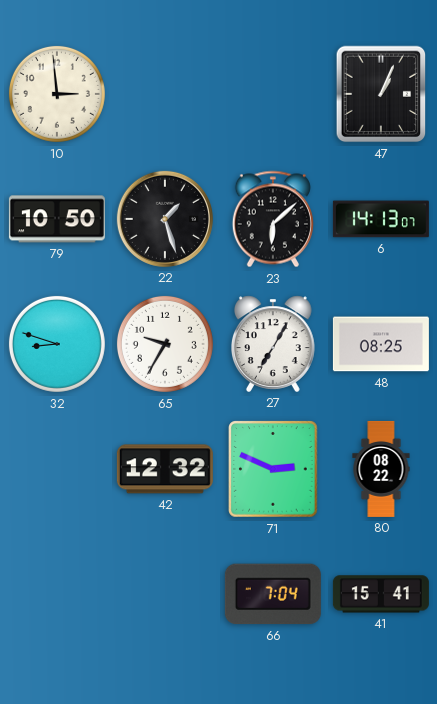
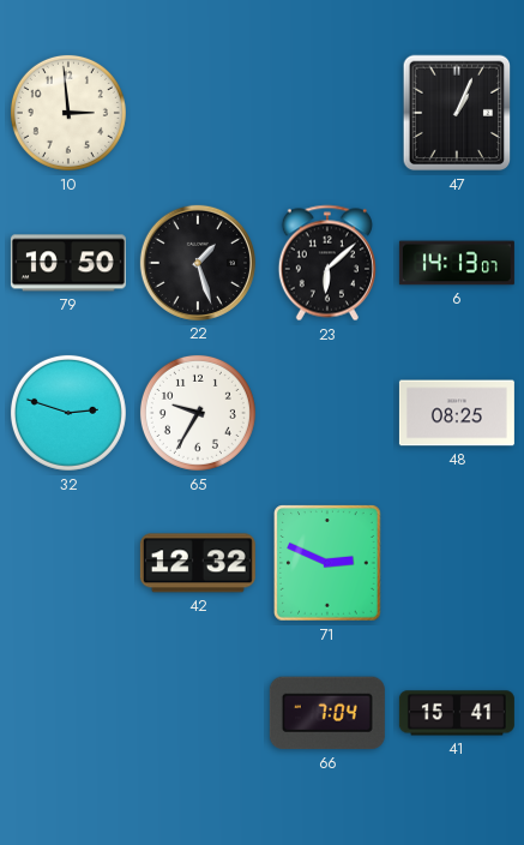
32: 8:48 -> 2:48
27: 7:05 -> none
80: 08:22 -> none
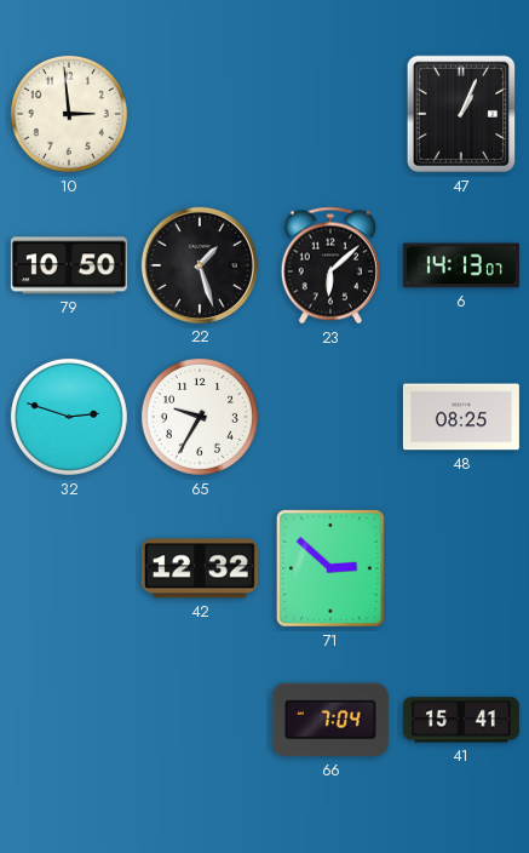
71: 2:49 -> 2:52
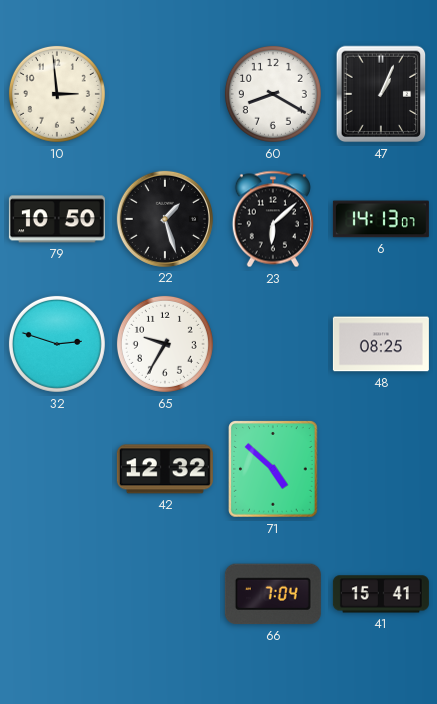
60: none -> 8:20
71: 2:52 -> 4:52
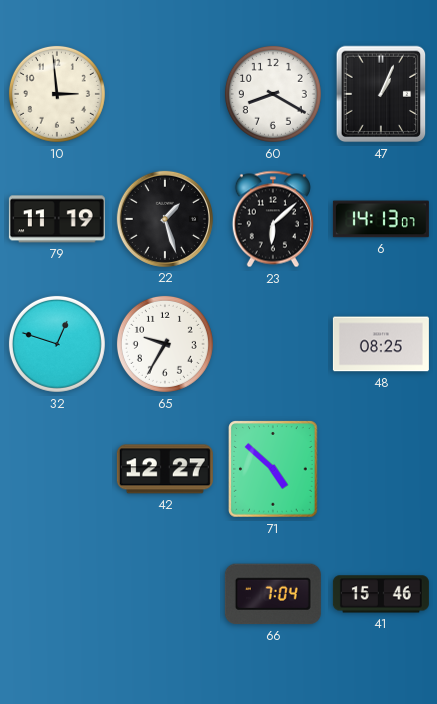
79: 10:50 -> 11:19
32: 2:48 -> 12:48
42: 12:32 -> 12:27
41: 15:41 -> 15:46
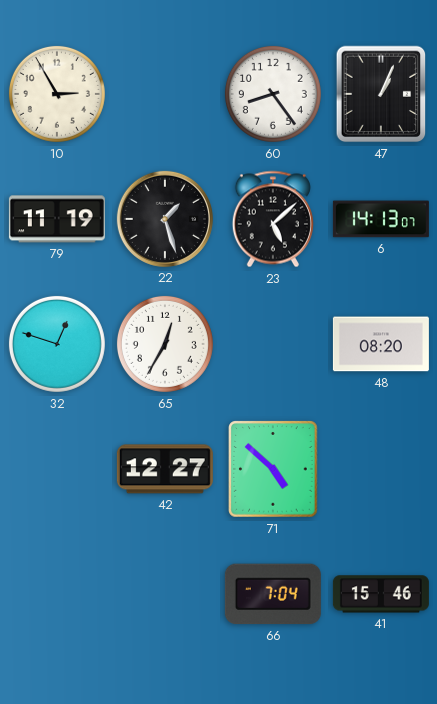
10: 2:59 -> 2:55
60: 8:20 -> 8:24
23: 6:08 -> 5:08
65: 9:35 -> 12:35
48: 08:25 -> 08:20
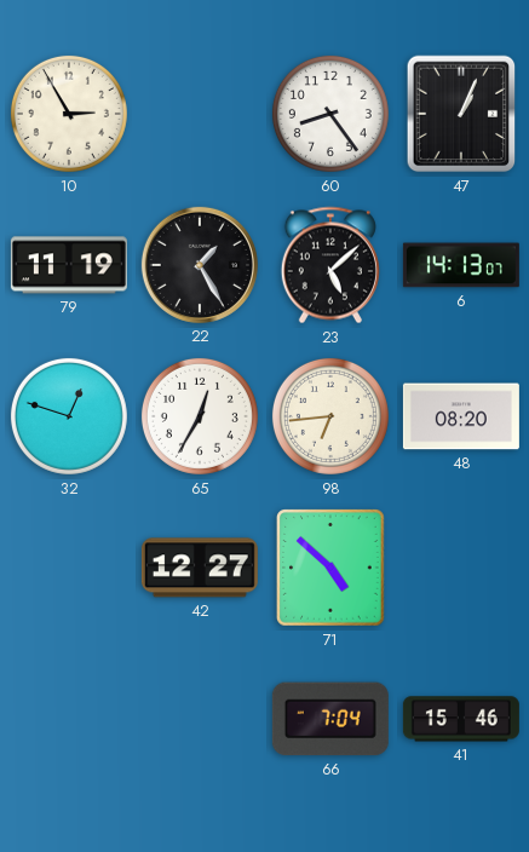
22: 1:27 -> 1:25
98: none -> 6:44
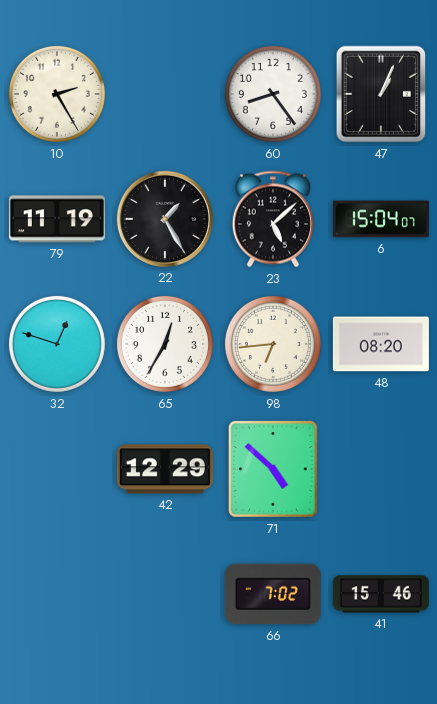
10: 2:55 -> 2:25
6: 14:13 -> 15:04
42: 12:27 -> 12:29
66: 7:04 -> 7:02
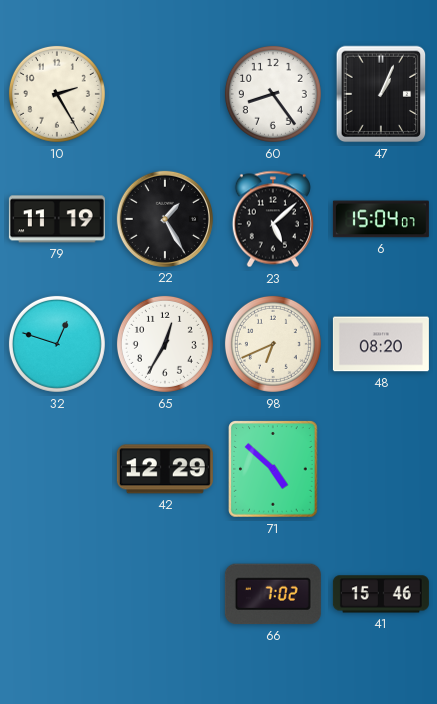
98: 6:44 -> 6:41
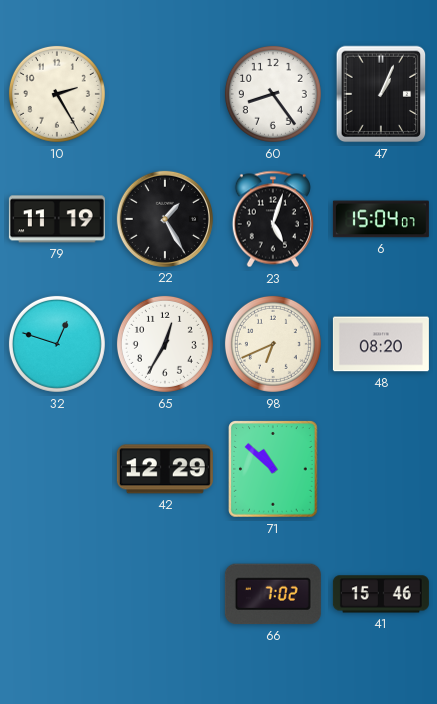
23: 5:08 -> 5:03
71: 4:52 -> 10:52
